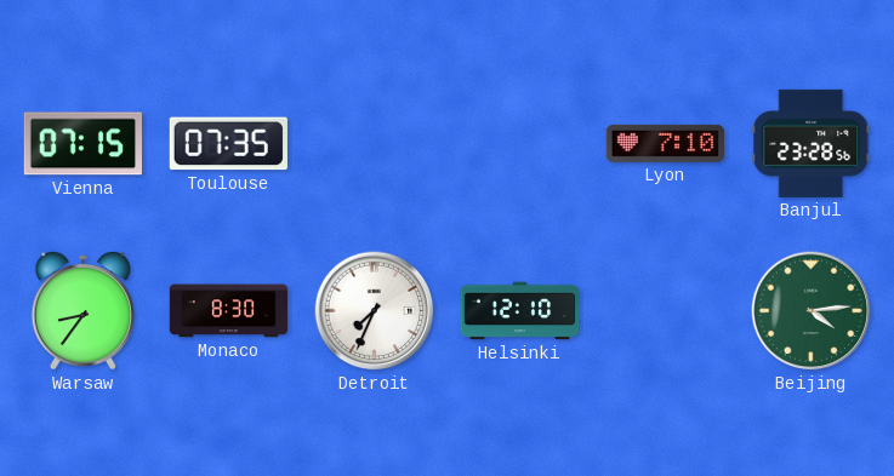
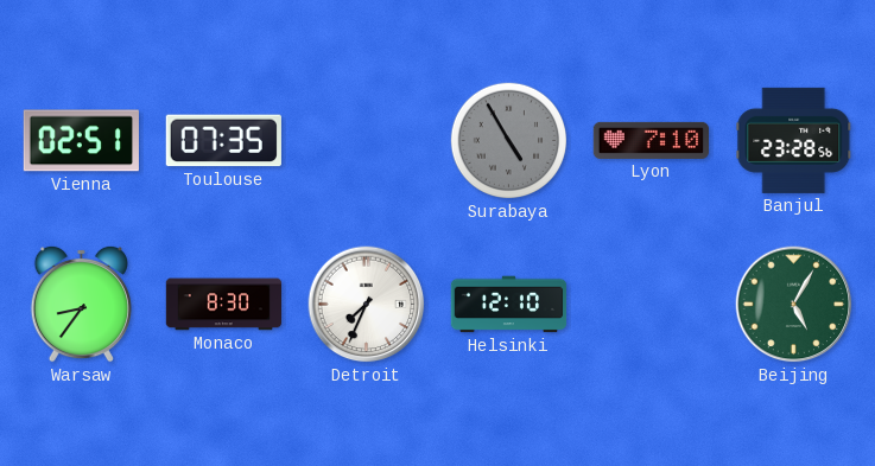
Vienna: 07:15 -> 02:51
Surabaya: none -> 4:55
Beijing: 4:14 -> 5:05
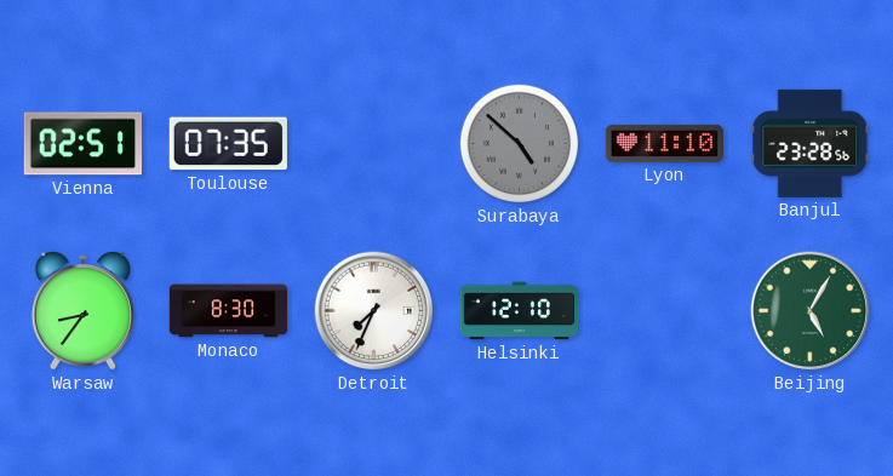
Surabaya: 4:55 -> 4:52
Lyon: 7:10 -> 11:10
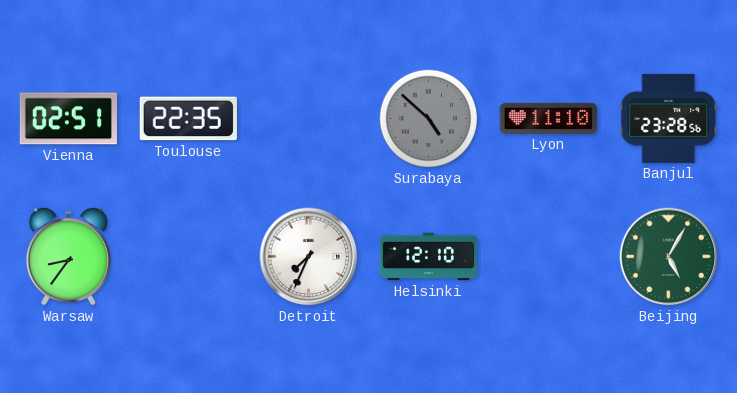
Toulouse: 07:35 -> 22:35
Monaco: 8:30 -> none
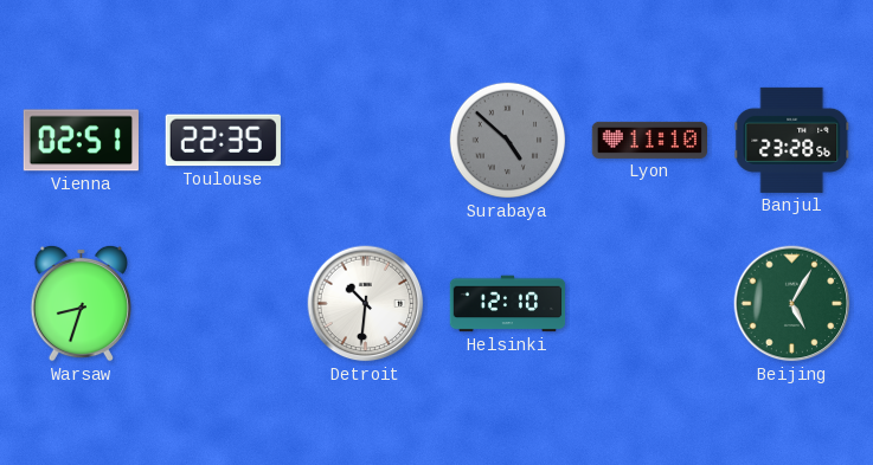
Warsaw: 8:36 -> 8:33
Detroit: 7:34 -> 10:31
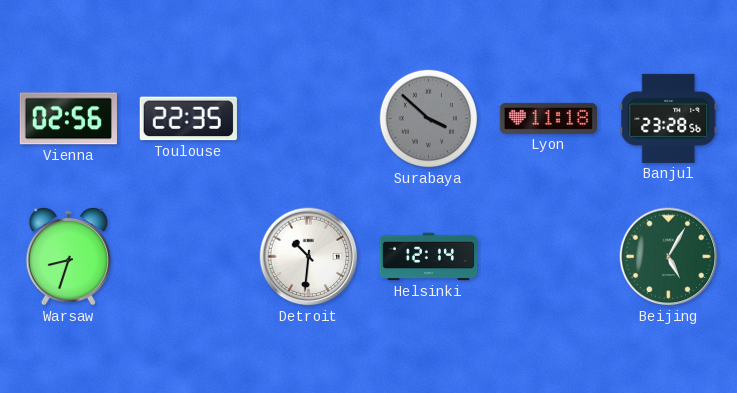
Vienna: 02:51 -> 02:56
Surabaya: 4:52 -> 3:52
Lyon: 11:10 -> 11:18
Helsinki: 12:10 -> 12:14
